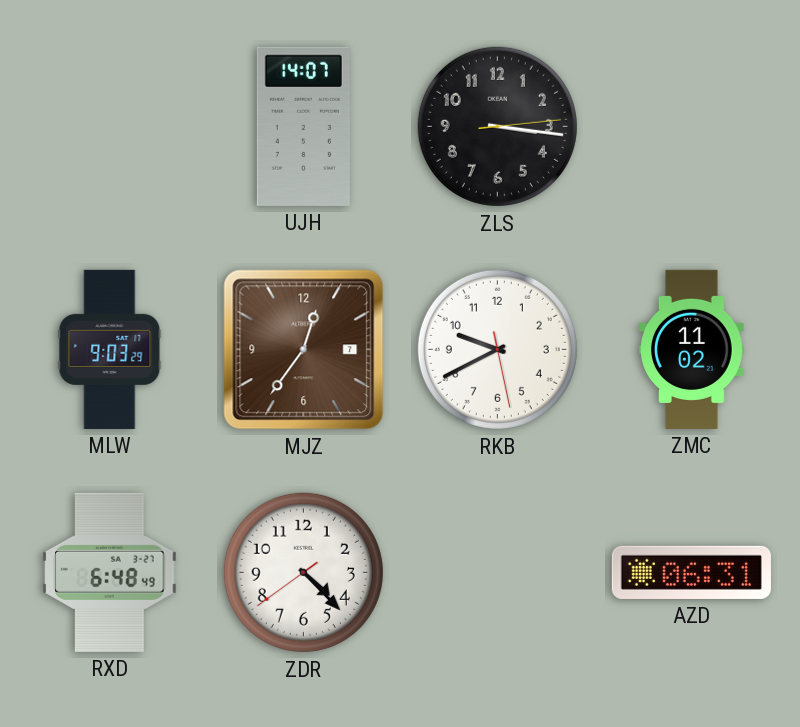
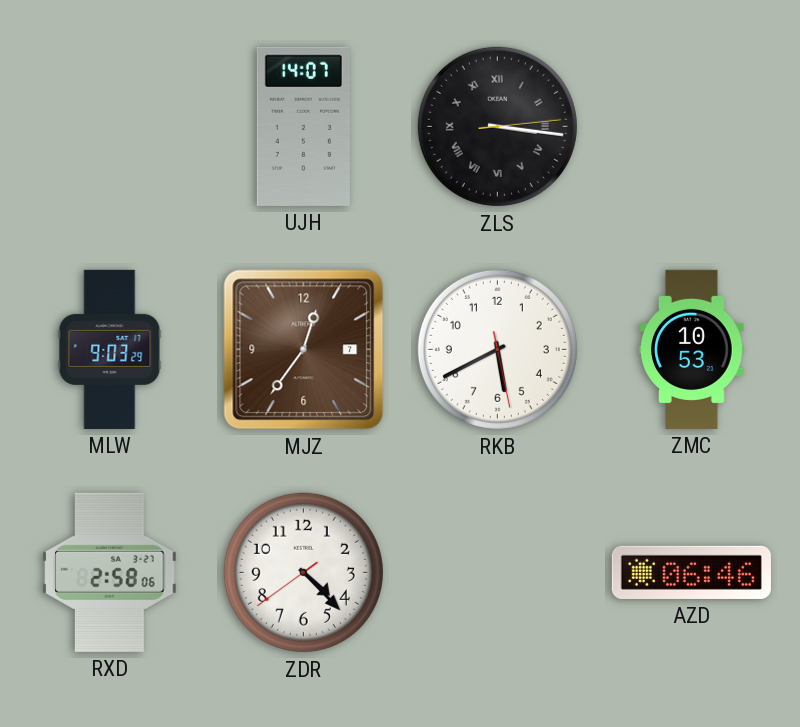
ZLS numerals: Arabic -> Roman
RKB: 9:40 -> 5:40
ZMC: 11:02 -> 10:53
RXD: 6:48 -> 2:58
AZD: 06:31 -> 06:46
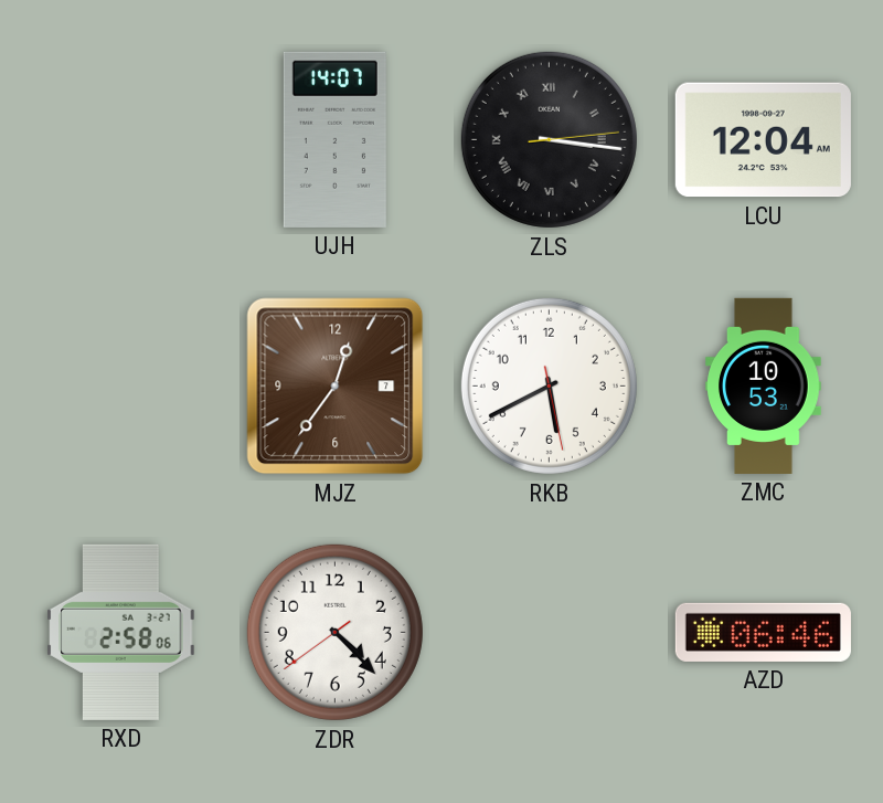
LCU: none -> 12:04
MLW: 9:03 -> none
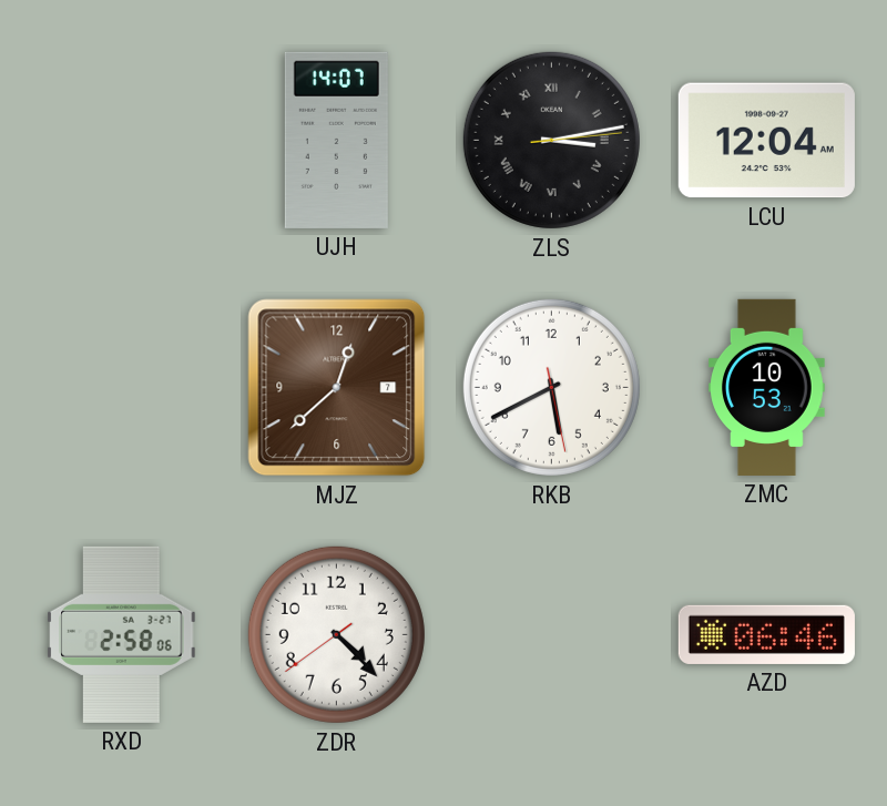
ZLS: 3:16 -> 3:13
MJZ: 12:36 -> 12:38
